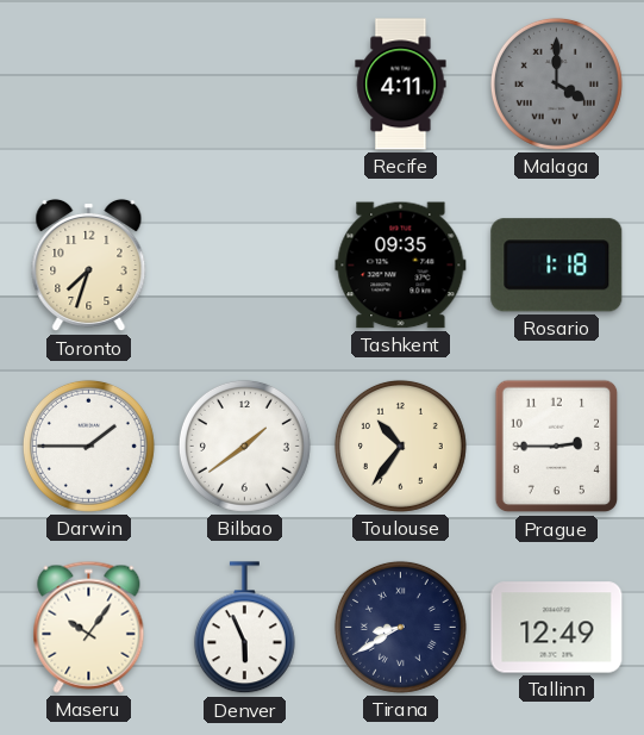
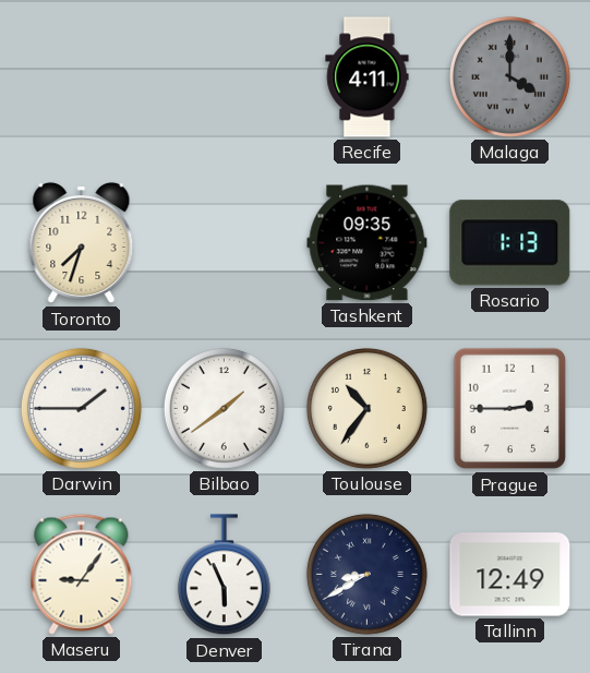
Rosario: 1:18 -> 1:13
Maseru: 10:06 -> 9:06
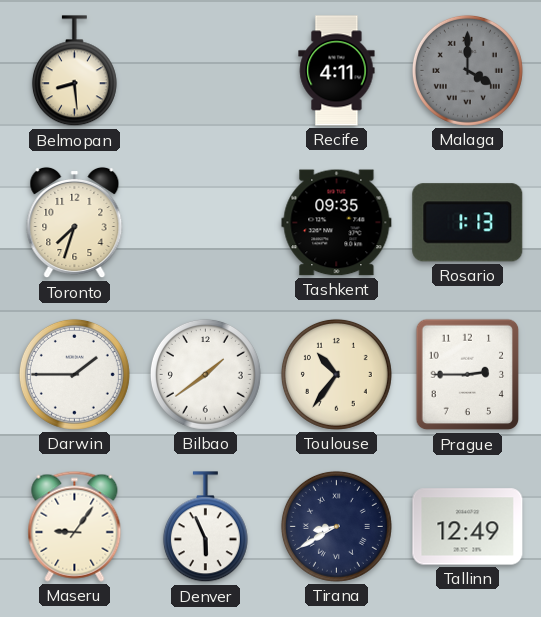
Belmopan: none -> 8:29
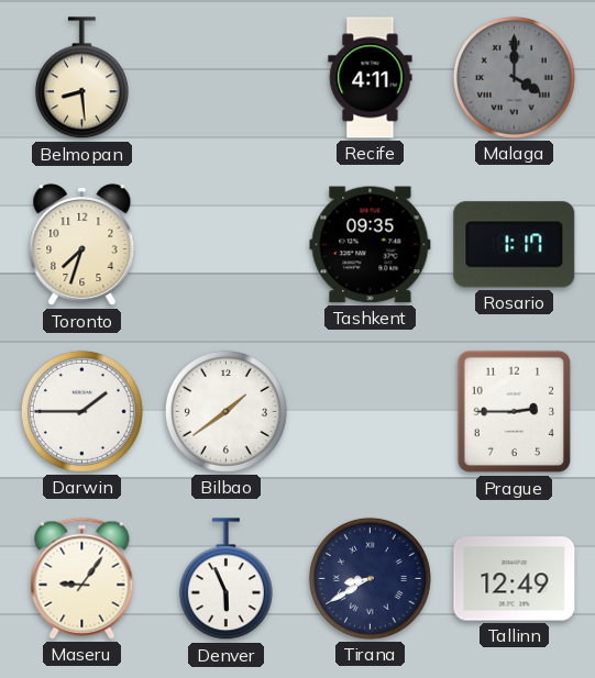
Rosario: 1:13 -> 1:17
Toulouse: 10:36 -> none
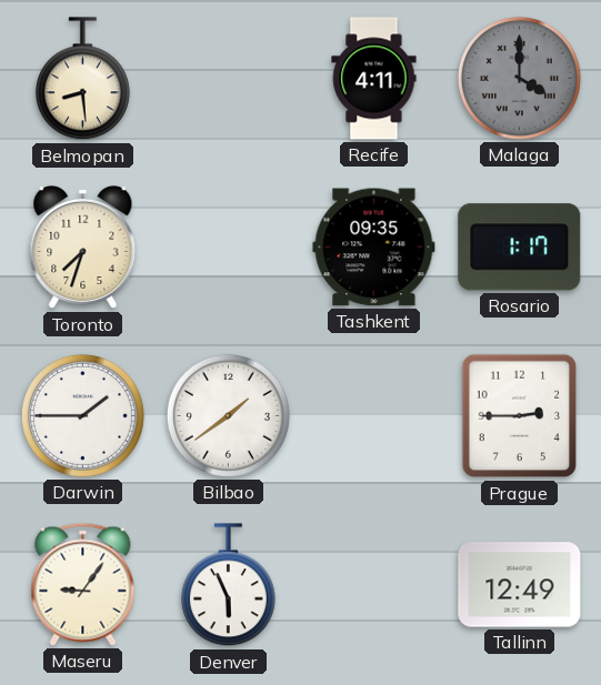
Tirana: 8:40 -> none
